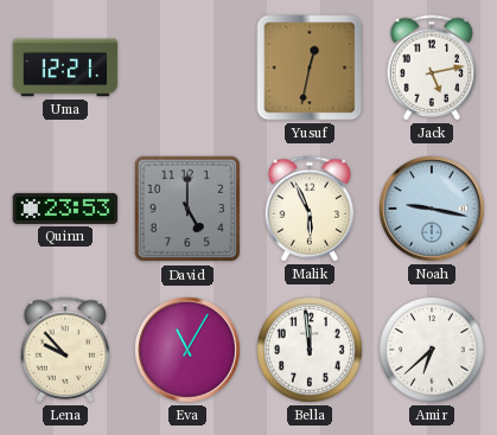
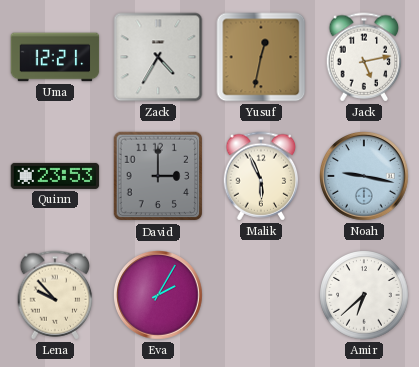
Zack: none -> 4:35
David: 5:00 -> 3:00
Eva: 11:05 -> 2:05
Bella: 11:59 -> none
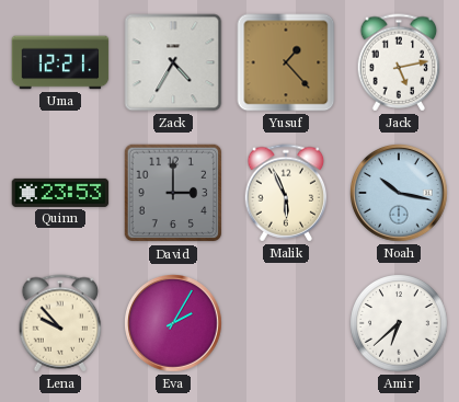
Yusuf: 12:32 -> 1:23
Noah: 9:17 -> 10:17
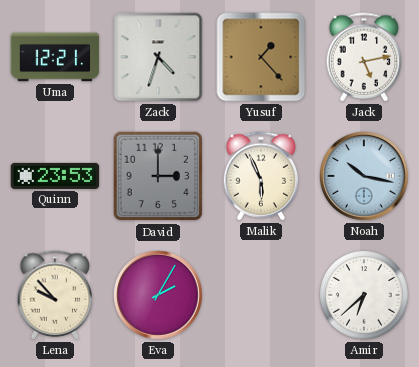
Zack: 4:35 -> 4:33
